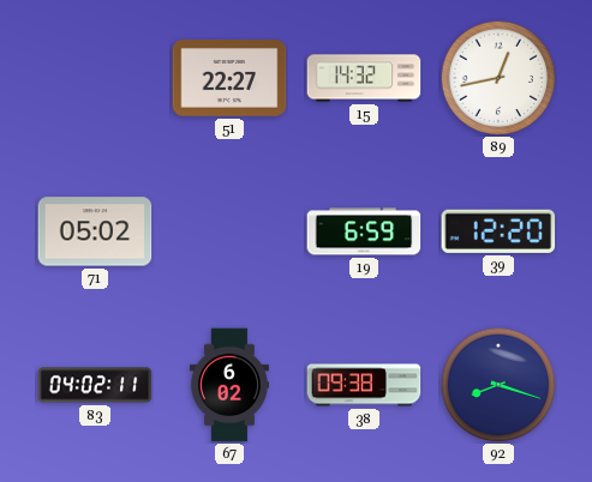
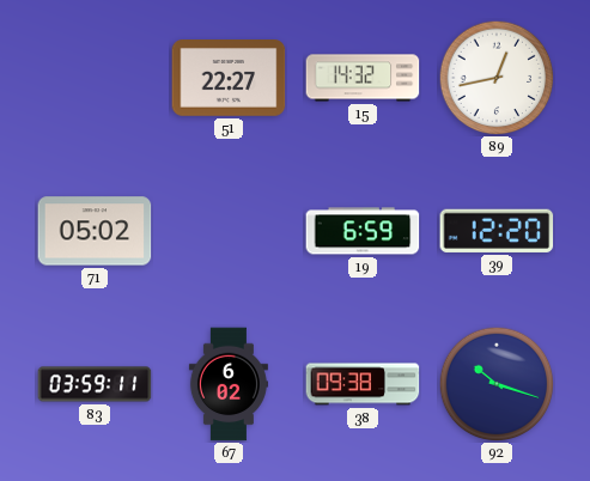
83: 04:02 -> 03:59
92: 8:18 -> 10:18
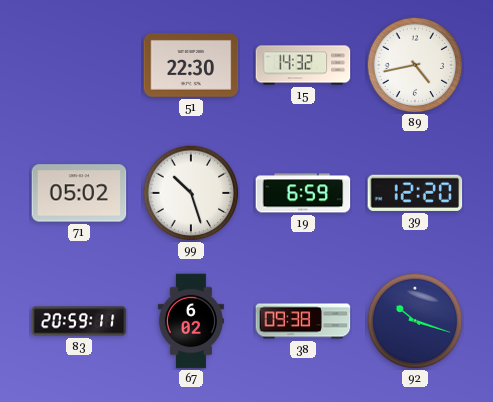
51: 22:27 -> 22:30
89: 12:43 -> 4:43
99: none -> 10:27
83: 03:59 -> 20:59
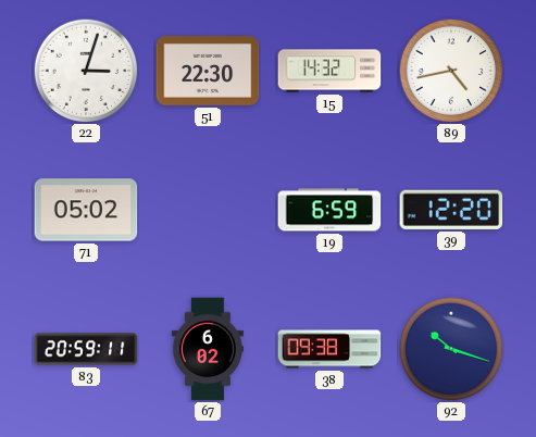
22: none -> 3:03
99: 10:27 -> none
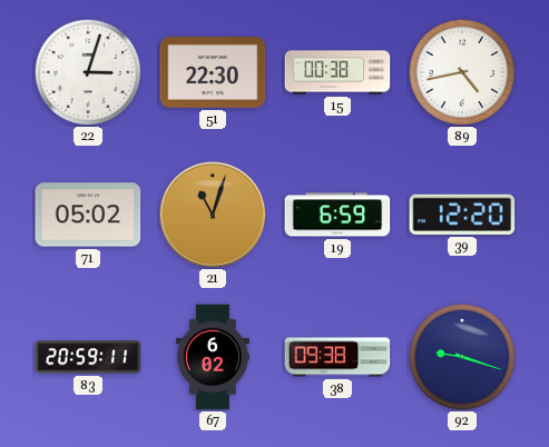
15: 14:32 -> 00:38
21: none -> 11:03
92: 10:18 -> 9:18
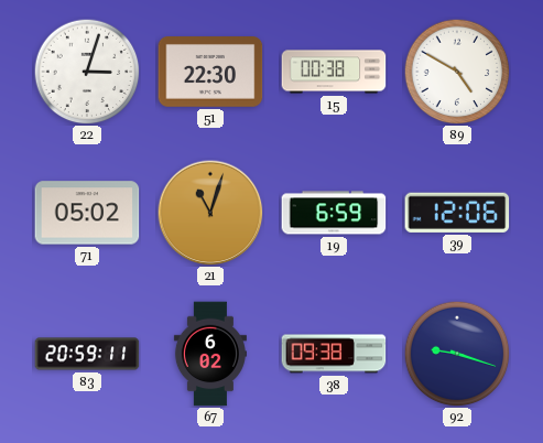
89: 4:43 -> 4:50
39: 12:20 -> 12:06
